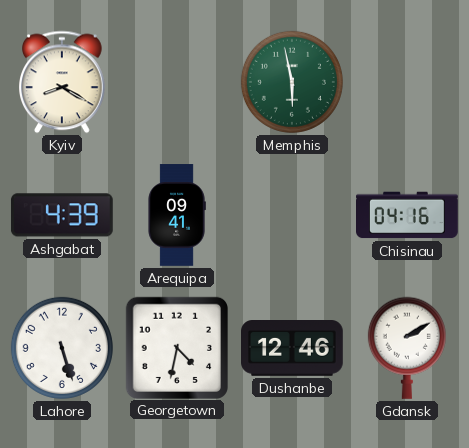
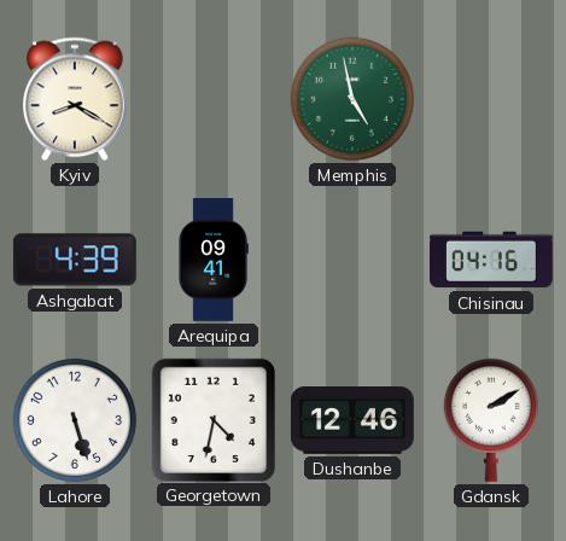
Memphis: 5:58 -> 4:58
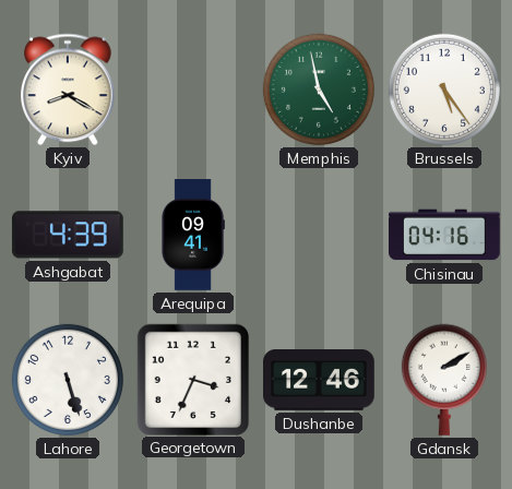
Brussels: none -> 5:24
Georgetown: 4:32 -> 3:34
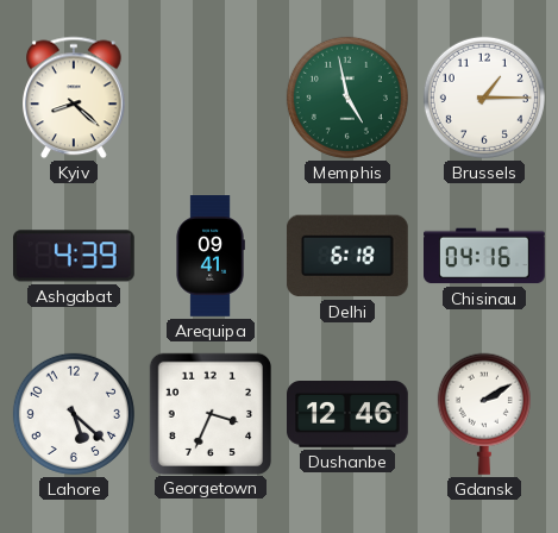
Kyiv: 8:20 -> 8:22
Brussels: 5:24 -> 1:15
Delhi: none -> 6:18
Lahore: 5:27 -> 5:22
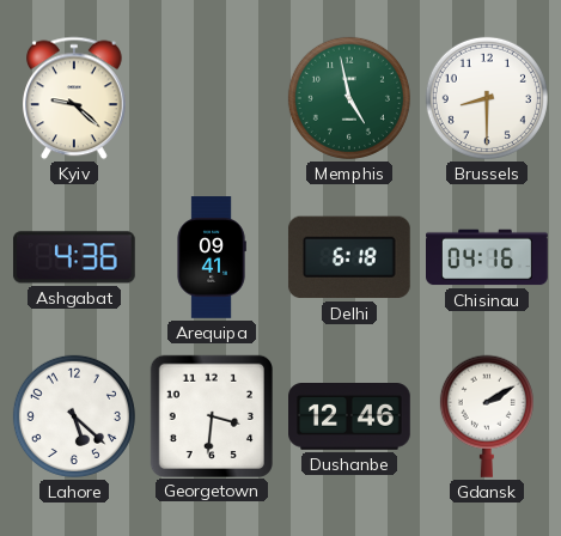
Kyiv: 8:22 -> 9:22
Brussels: 1:15 -> 8:30
Ashgabat: 4:39 -> 4:36
Georgetown: 3:34 -> 3:31
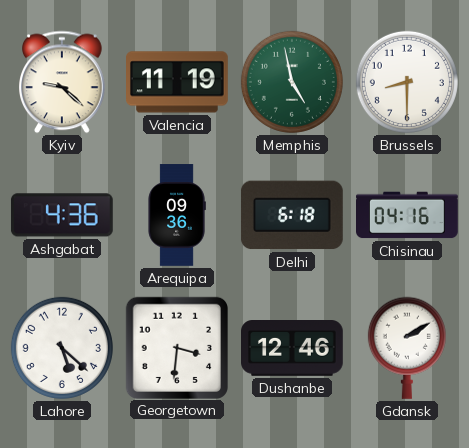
Valencia: none -> 11:19
Arequipa: 09:41 -> 09:36
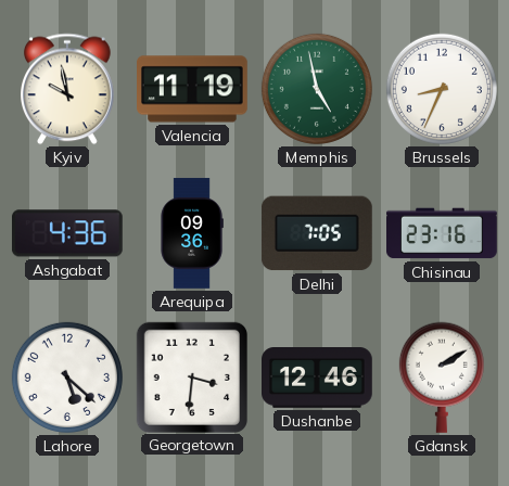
Kyiv: 9:22 -> 9:58
Brussels: 8:30 -> 8:34
Delhi: 6:18 -> 7:05
Chisinau: 04:16 -> 23:16
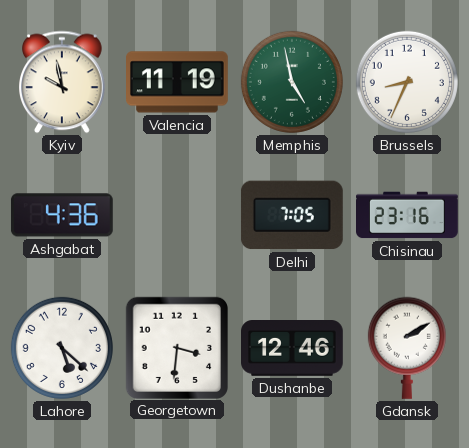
Arequipa: 09:36 -> none
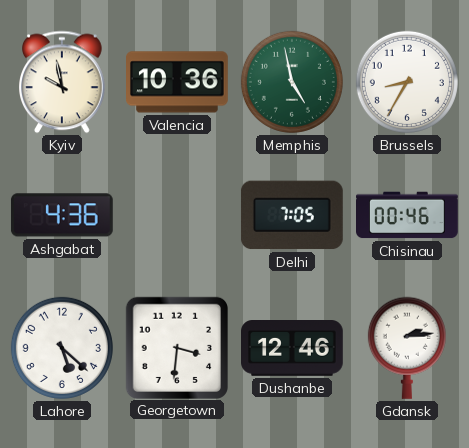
Valencia: 11:19 -> 10:36
Brussels: 8:34 -> 8:35
Chisinau: 23:16 -> 00:46
Gdansk: 2:10 -> 2:14
